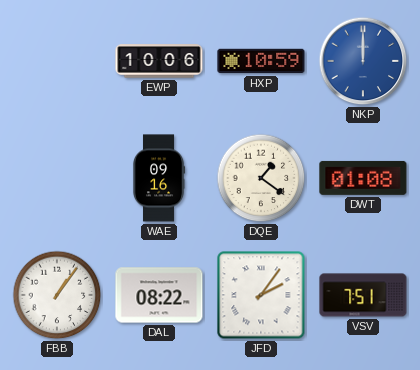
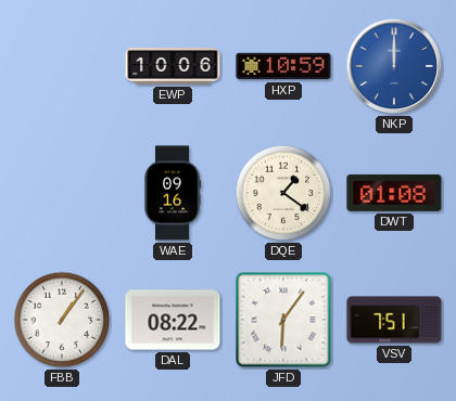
JFD: 2:06 -> 6:06
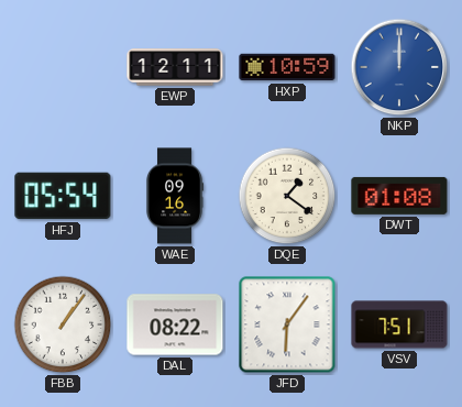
EWP: 10:06 -> 12:11
HFJ: none -> 05:54
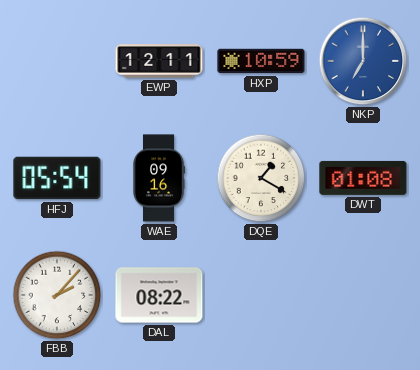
NKP: 12:00 -> 7:00
DQE: 1:21 -> 1:20
FBB: 1:06 -> 2:07
JFD: 6:06 -> none
VSV: 7:51 -> none
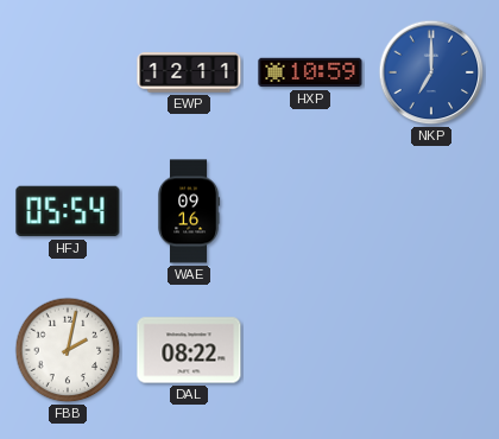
DQE: 1:20 -> none
DWT: 01:08 -> none
FBB: 2:07 -> 2:02
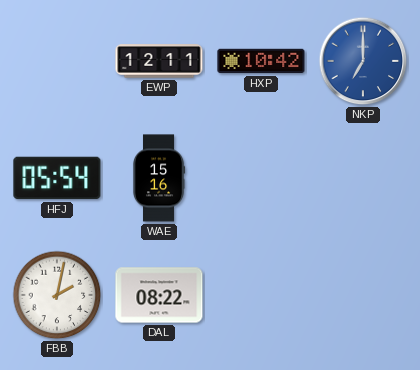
HXP: 10:59 -> 10:42
WAE: 09:16 -> 15:16
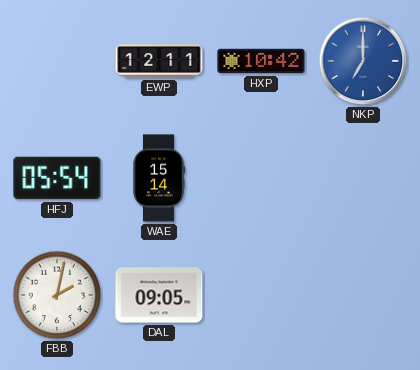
WAE: 15:16 -> 15:14
DAL: 08:22 -> 09:05
